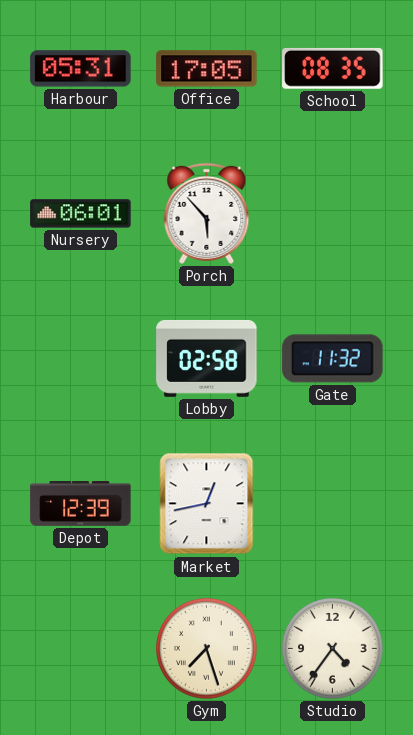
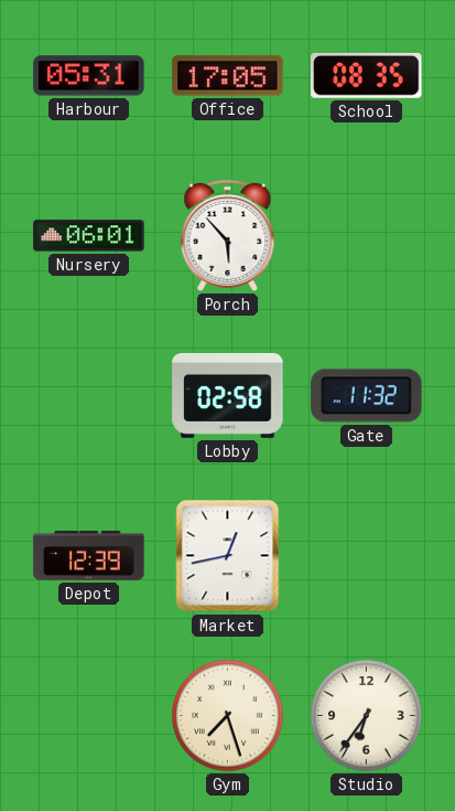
Studio: 4:36 -> 6:36
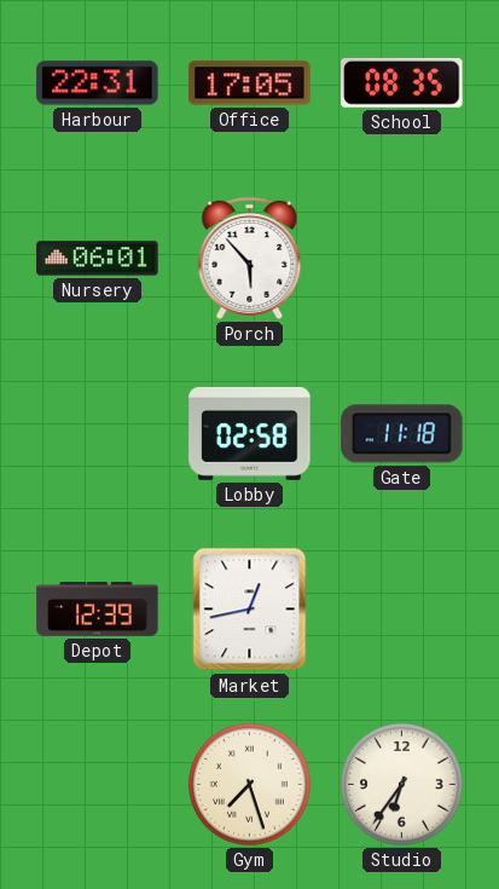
Harbour: 05:31 -> 22:31
Gate: 11:32 -> 11:18
